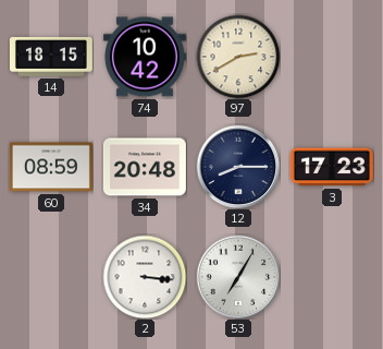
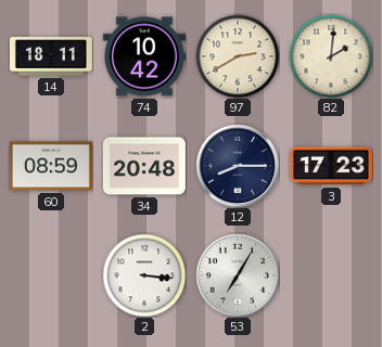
14: 18:15 -> 18:11
82: none -> 2:01
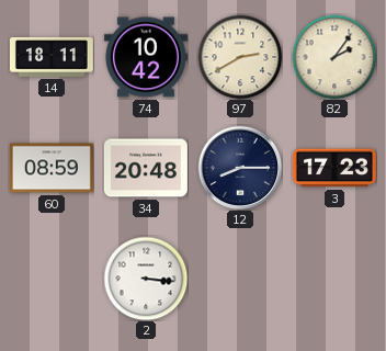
82: 2:01 -> 2:06
53: 7:05 -> none
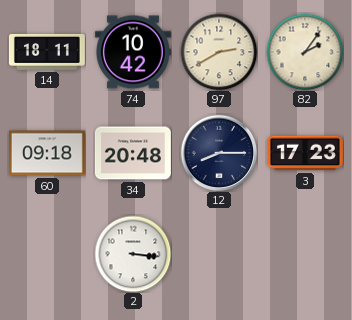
60: 08:59 -> 09:18
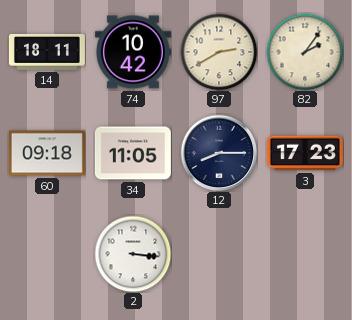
34: 20:48 -> 11:05
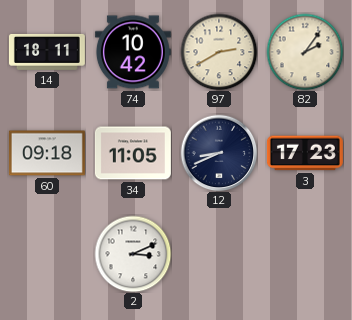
12: 8:15 -> 8:41
2: 3:16 -> 3:11
